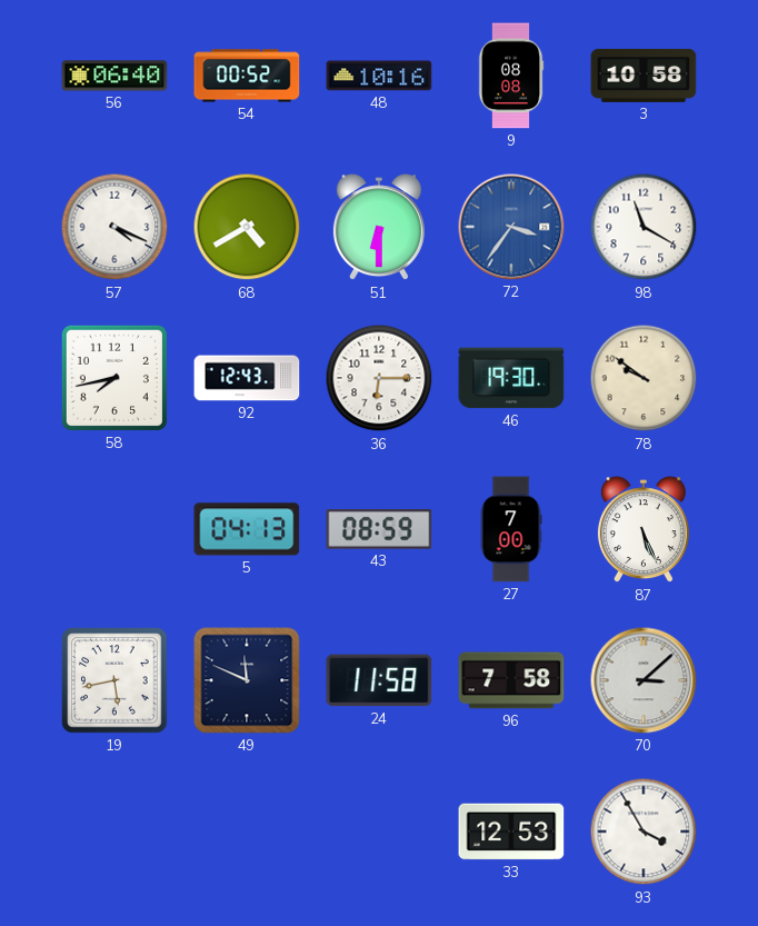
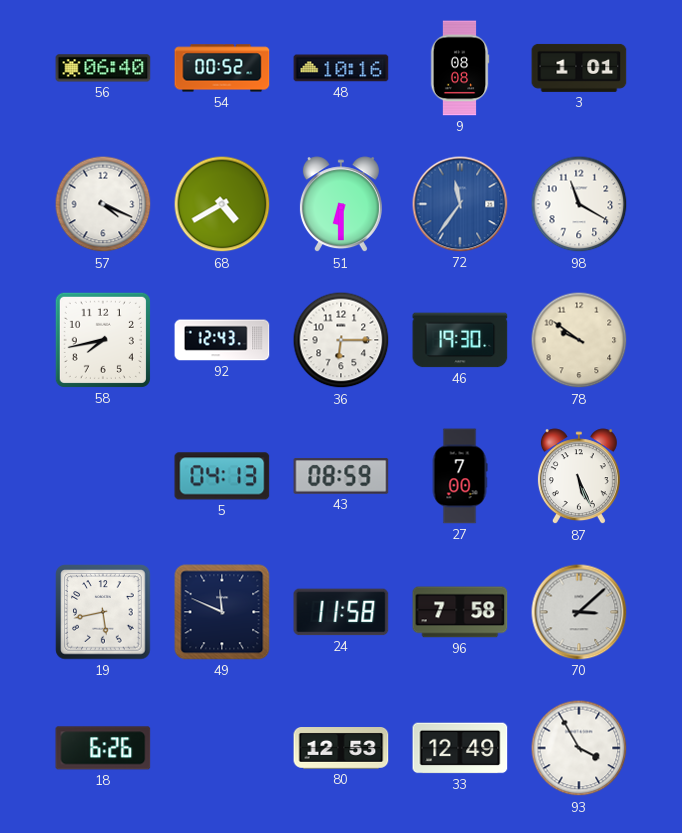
3: 10:58 -> 1:01
72: 3:36 -> 11:36
18: none -> 6:26
80: none -> 12:53
33: 12:53 -> 12:49
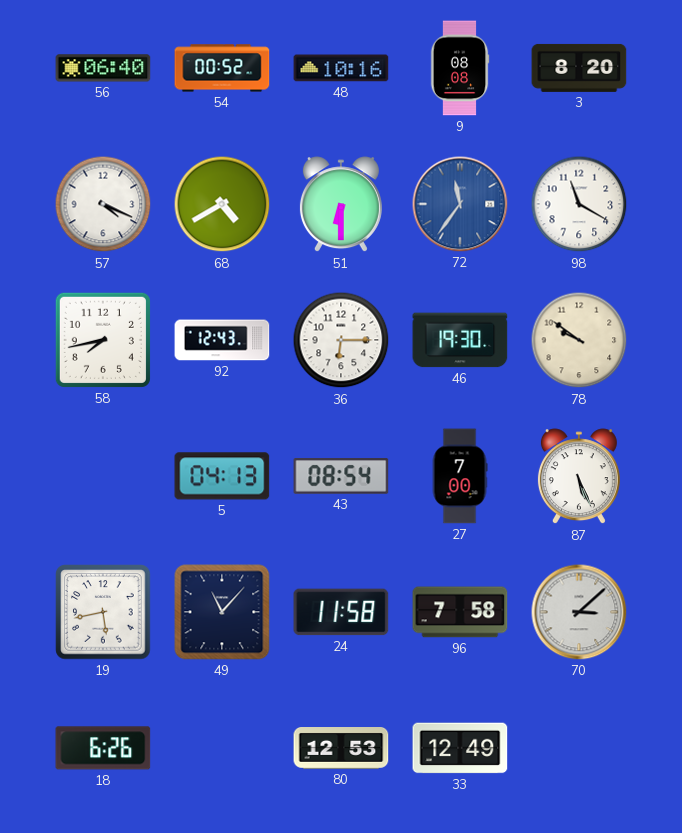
3: 1:01 -> 8:20
43: 08:59 -> 08:54
49: 11:49 -> 11:07
93: 3:55 -> none
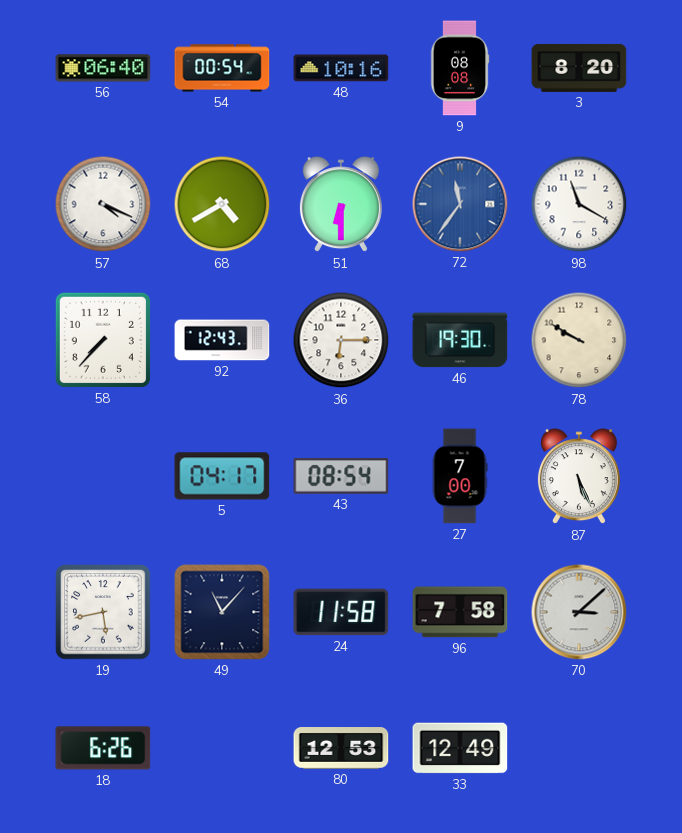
54: 00:52 -> 00:54
58: 7:43 -> 7:37
78: 9:51 -> 9:50
5: 04:13 -> 04:17
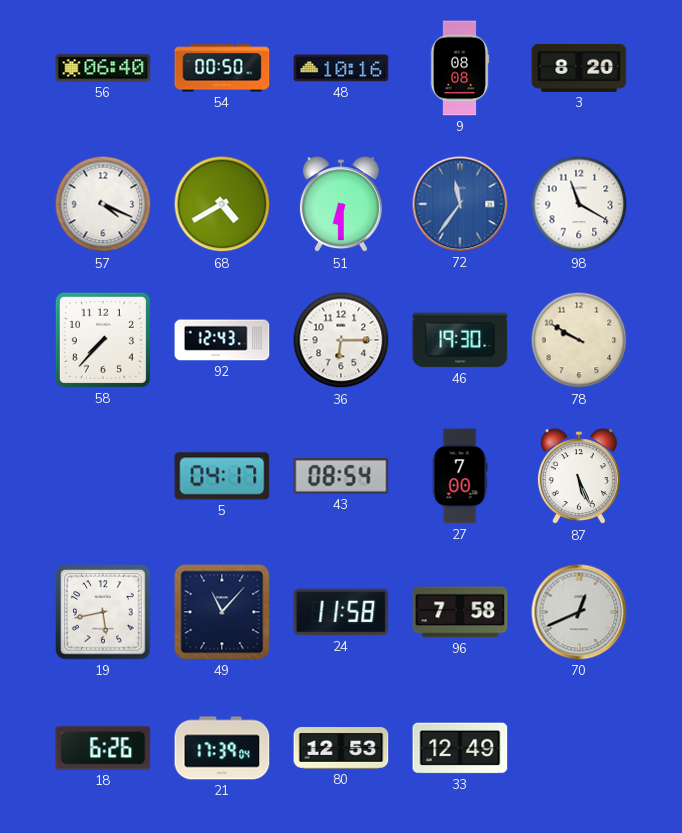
54: 00:54 -> 00:50
70: 3:08 -> 12:41
21: none -> 17:39
